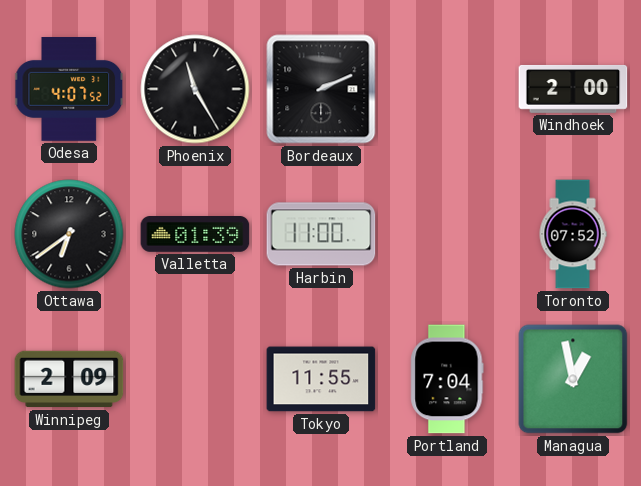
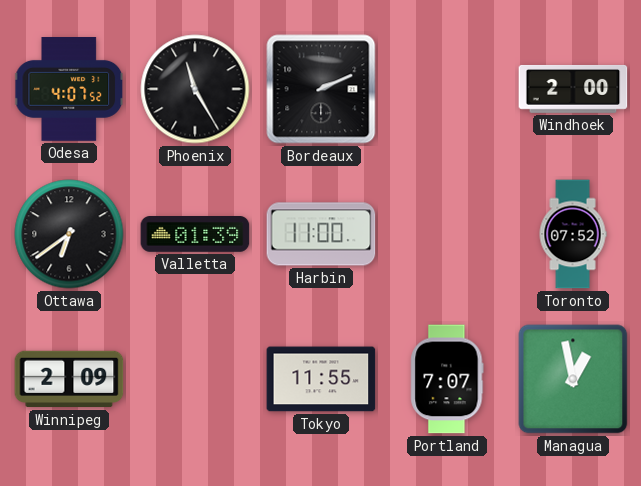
Portland: 7:04 -> 7:07
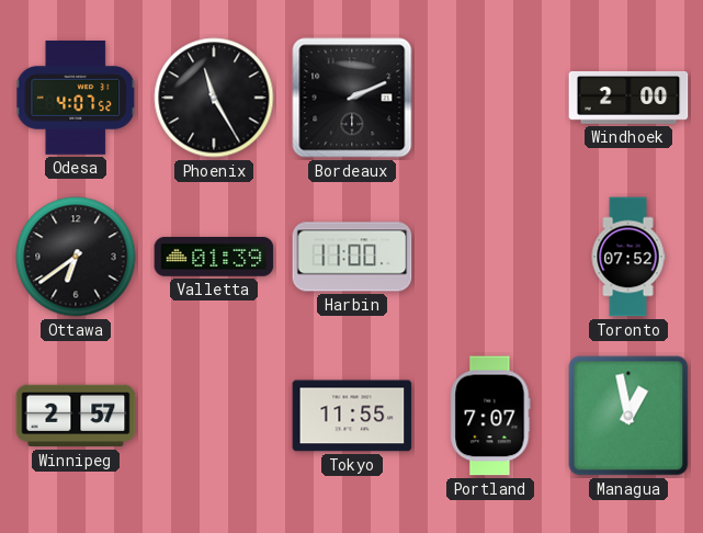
Winnipeg: 2:09 -> 2:57
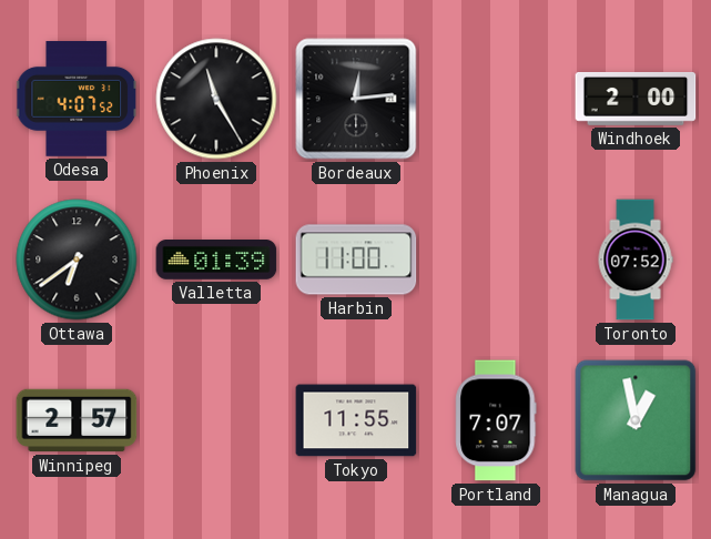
Bordeaux: 2:11 -> 12:14
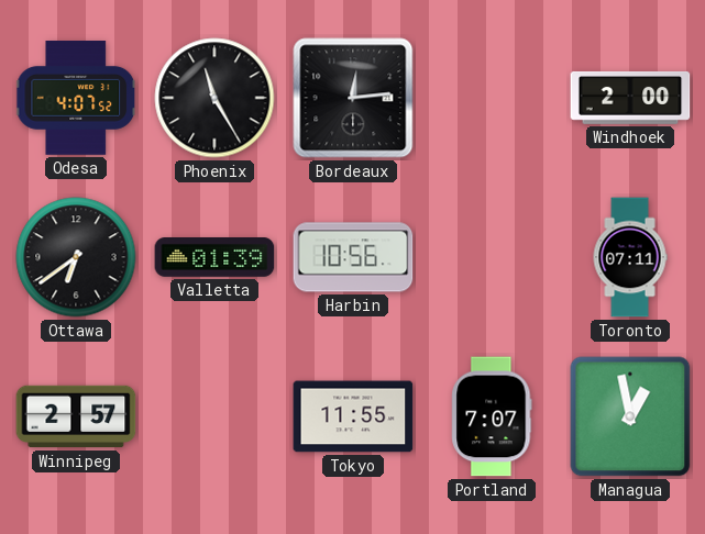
Harbin: 11:00 -> 10:56
Toronto: 07:52 -> 07:11
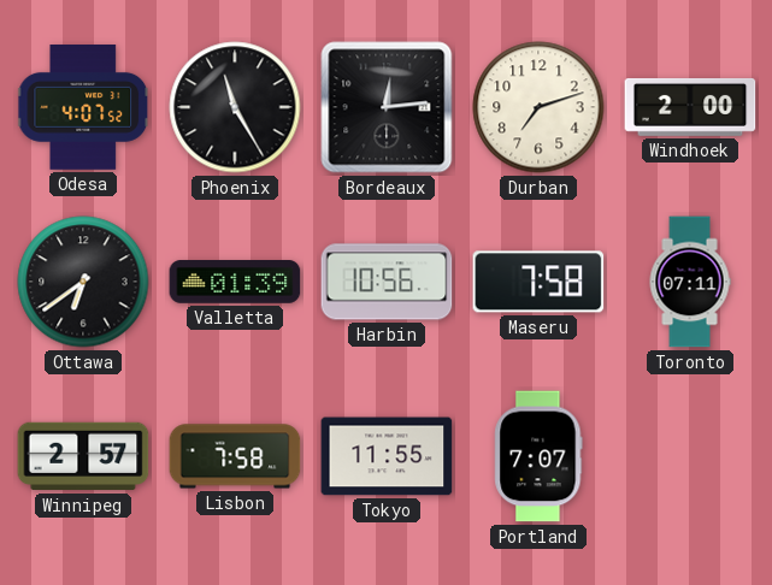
Durban: none -> 7:12
Maseru: none -> 7:58
Lisbon: none -> 7:58
Managua: 12:58 -> none
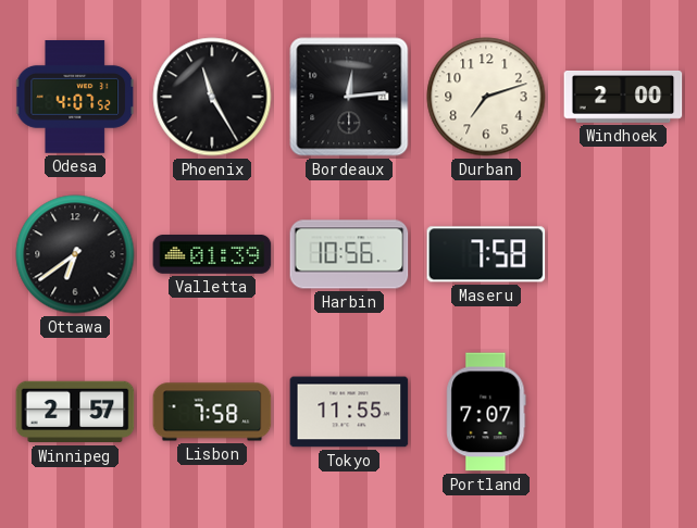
Toronto: 07:11 -> none
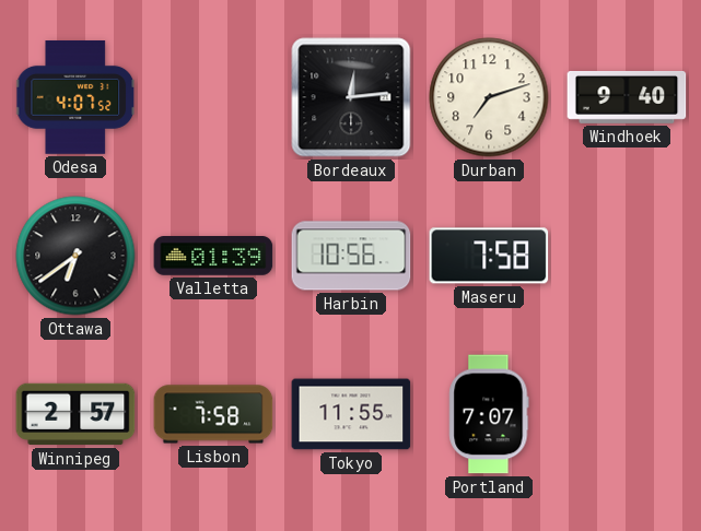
Phoenix: 11:25 -> none
Windhoek: 2:00 -> 9:40
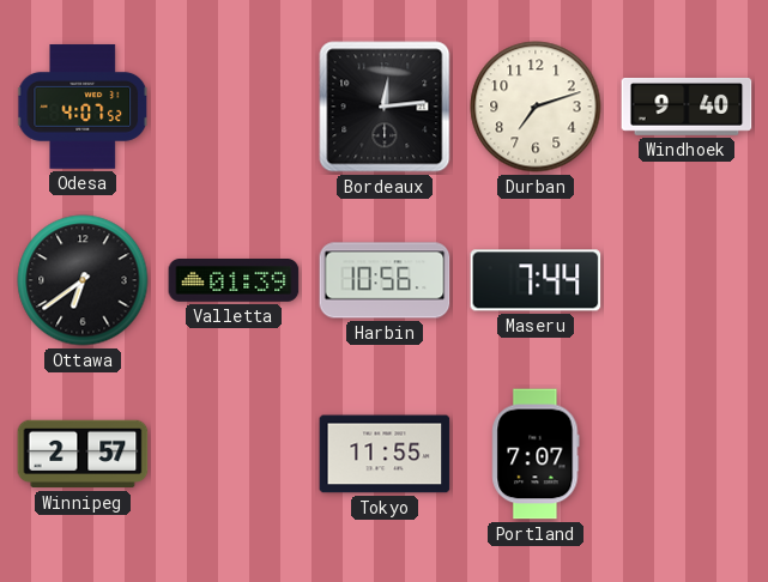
Maseru: 7:58 -> 7:44
Lisbon: 7:58 -> none
